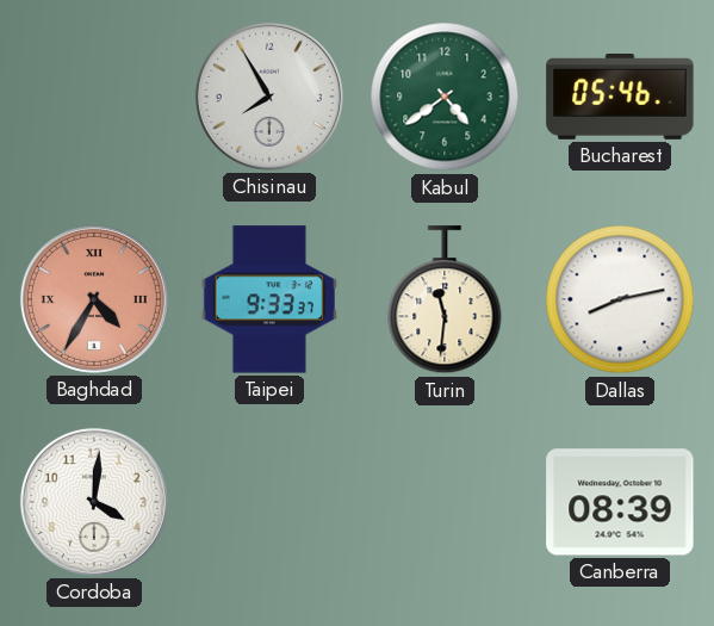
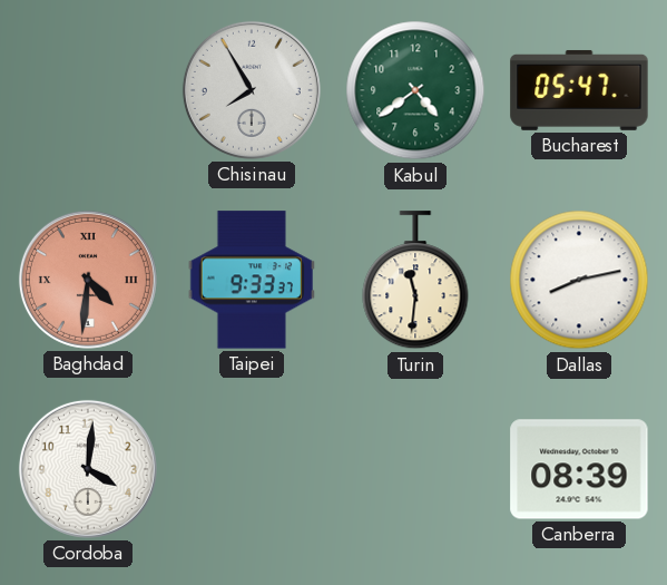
Bucharest: 05:46 -> 05:47
Baghdad: 4:35 -> 4:31
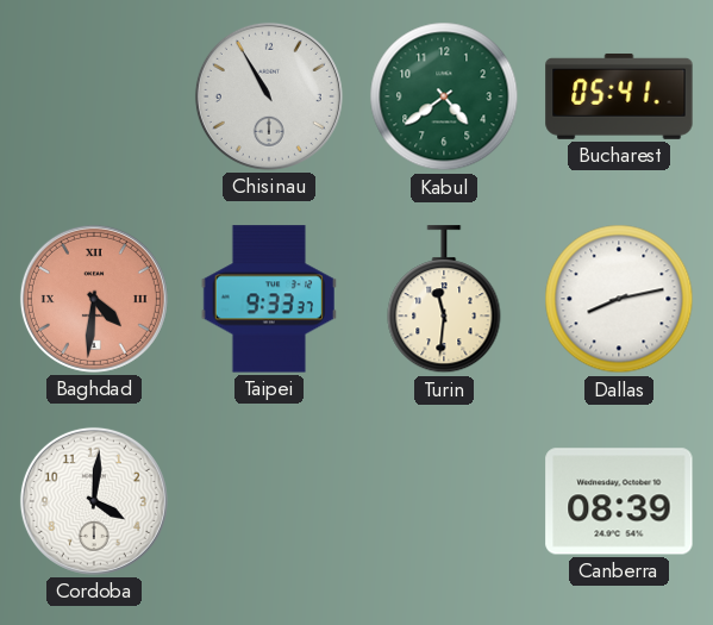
Chisinau: 7:55 -> 10:55
Bucharest: 05:47 -> 05:41
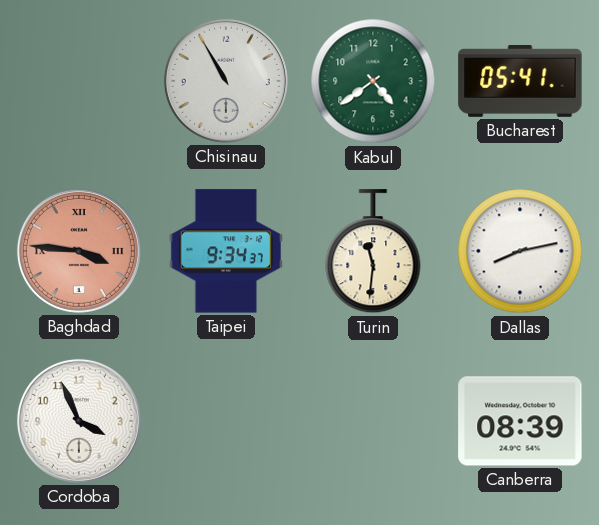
Baghdad: 4:31 -> 3:46
Taipei: 9:33 -> 9:34
Cordoba: 4:01 -> 3:56
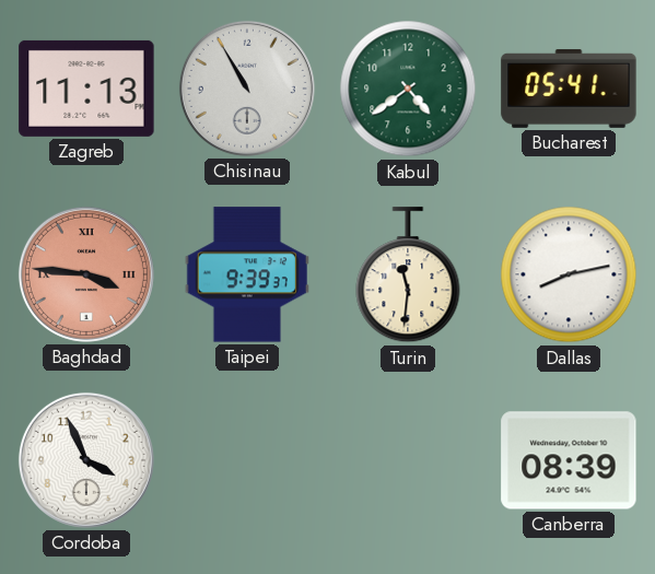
Zagreb: none -> 11:13
Taipei: 9:34 -> 9:39
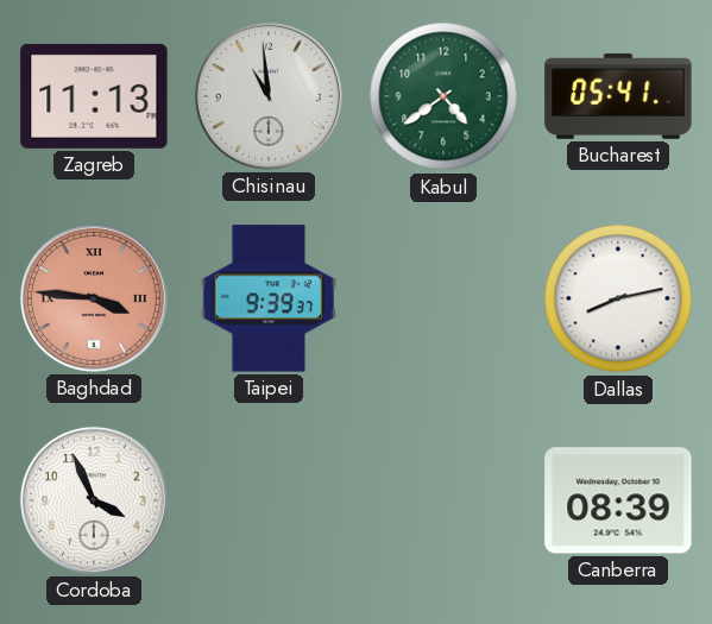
Chisinau: 10:55 -> 10:59
Turin: 11:31 -> none
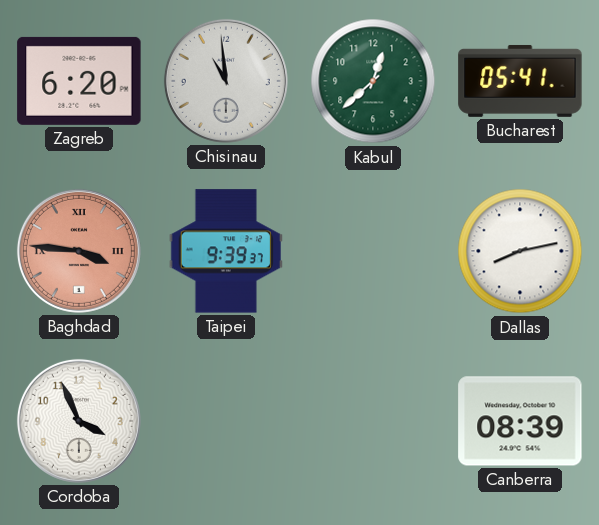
Zagreb: 11:13 -> 6:20
Kabul: 4:39 -> 12:38
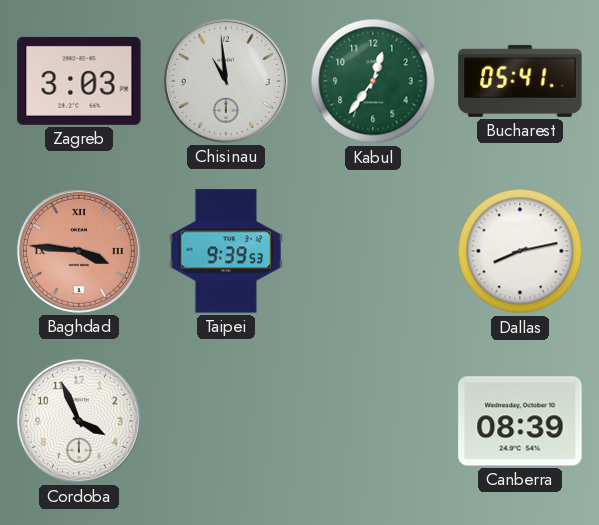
Zagreb: 6:20 -> 3:03
Kabul: 12:38 -> 12:36
Taipei: 9:39:37 -> 9:39:53
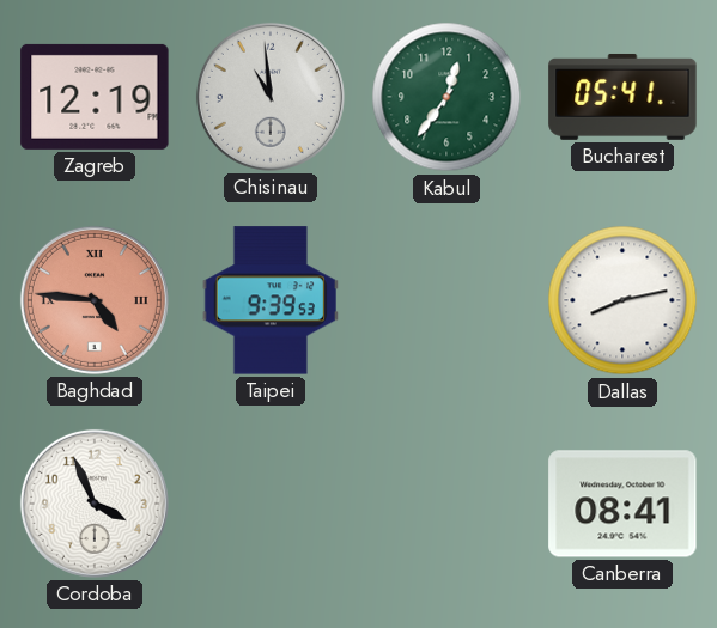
Zagreb: 3:03 -> 12:19
Baghdad: 3:46 -> 4:46
Canberra: 08:39 -> 08:41
